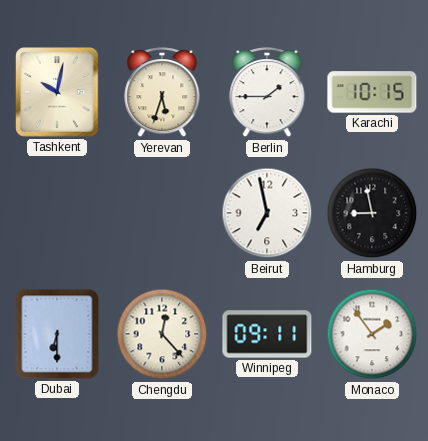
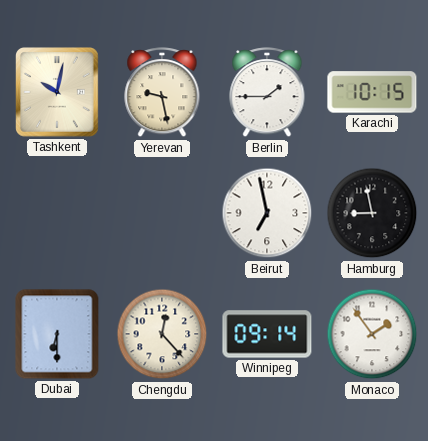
Yerevan: 5:33 -> 9:28
Winnipeg: 09:11 -> 09:14
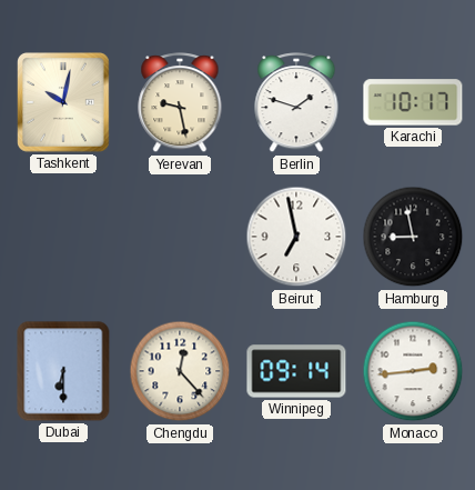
Berlin: 1:45 -> 1:48
Karachi: 10:15 -> 10:17
Monaco: 1:54 -> 2:44
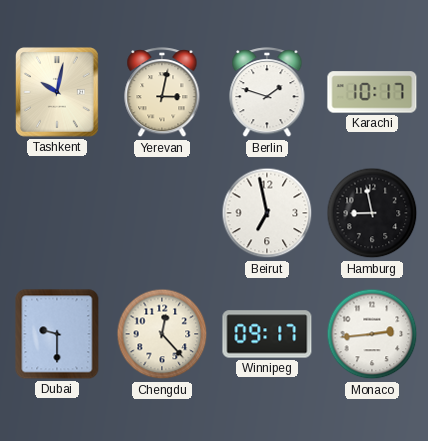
Yerevan: 9:28 -> 3:02
Dubai: 6:30 -> 9:30
Winnipeg: 09:14 -> 09:17
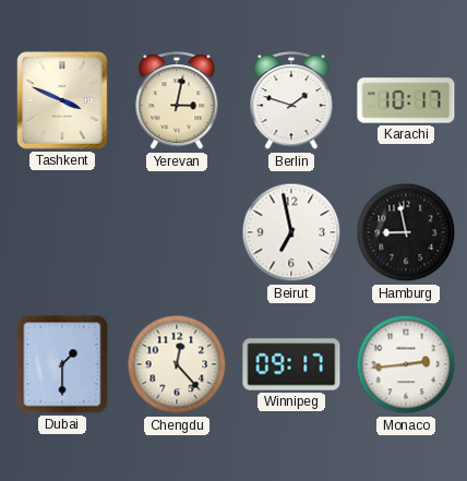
Tashkent: 10:02 -> 3:49
Dubai: 9:30 -> 1:30
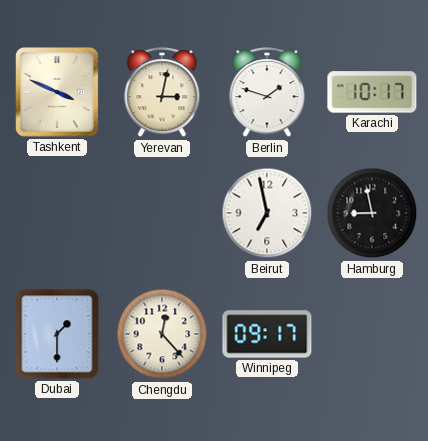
Monaco: 2:44 -> none
